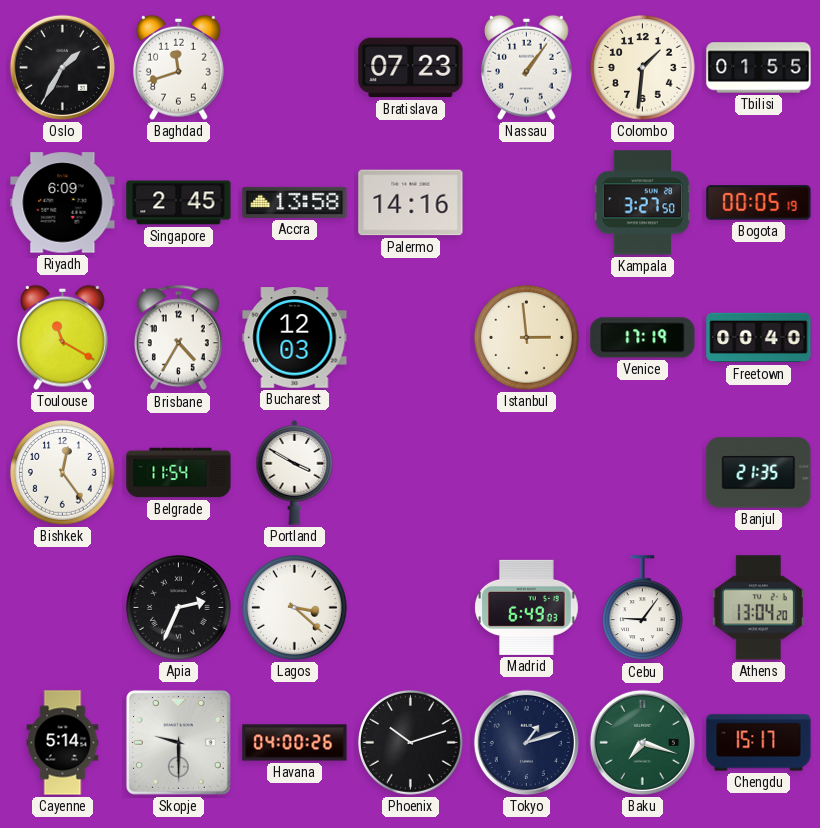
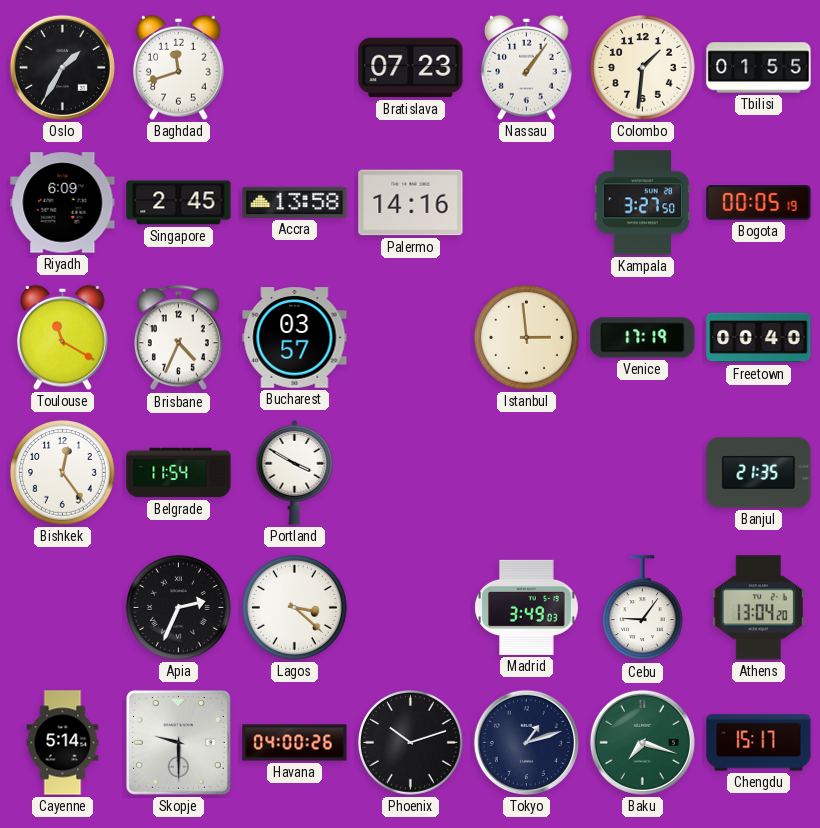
Brisbane: 4:35 -> 4:34
Bucharest: 12:03 -> 03:57
Madrid: 6:49 -> 3:49
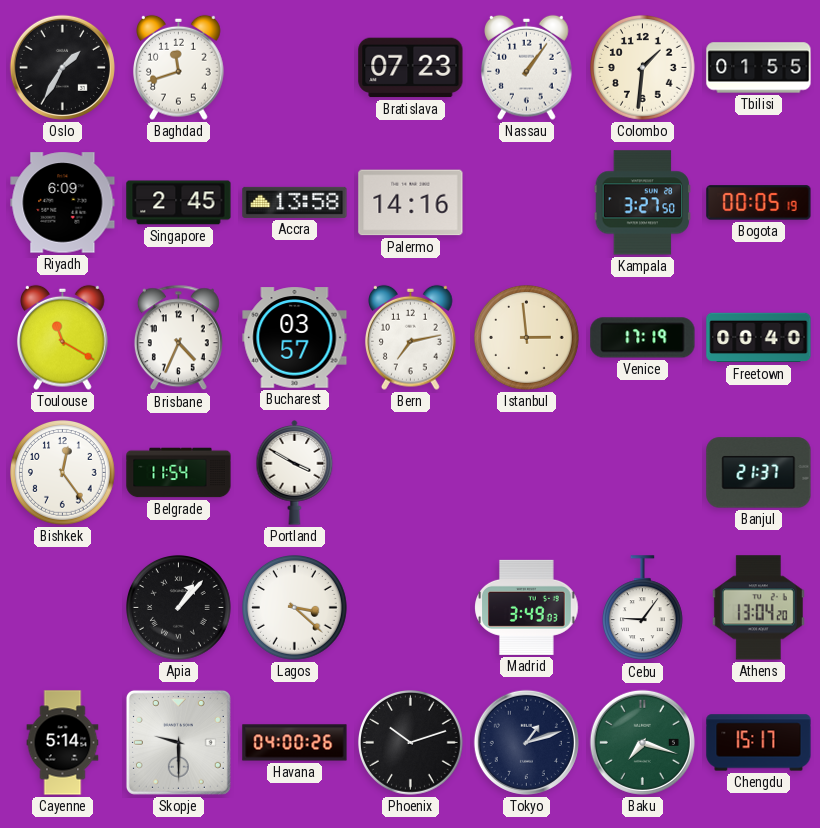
Bern: none -> 7:13
Banjul: 21:35 -> 21:37
Apia: 2:34 -> 1:07
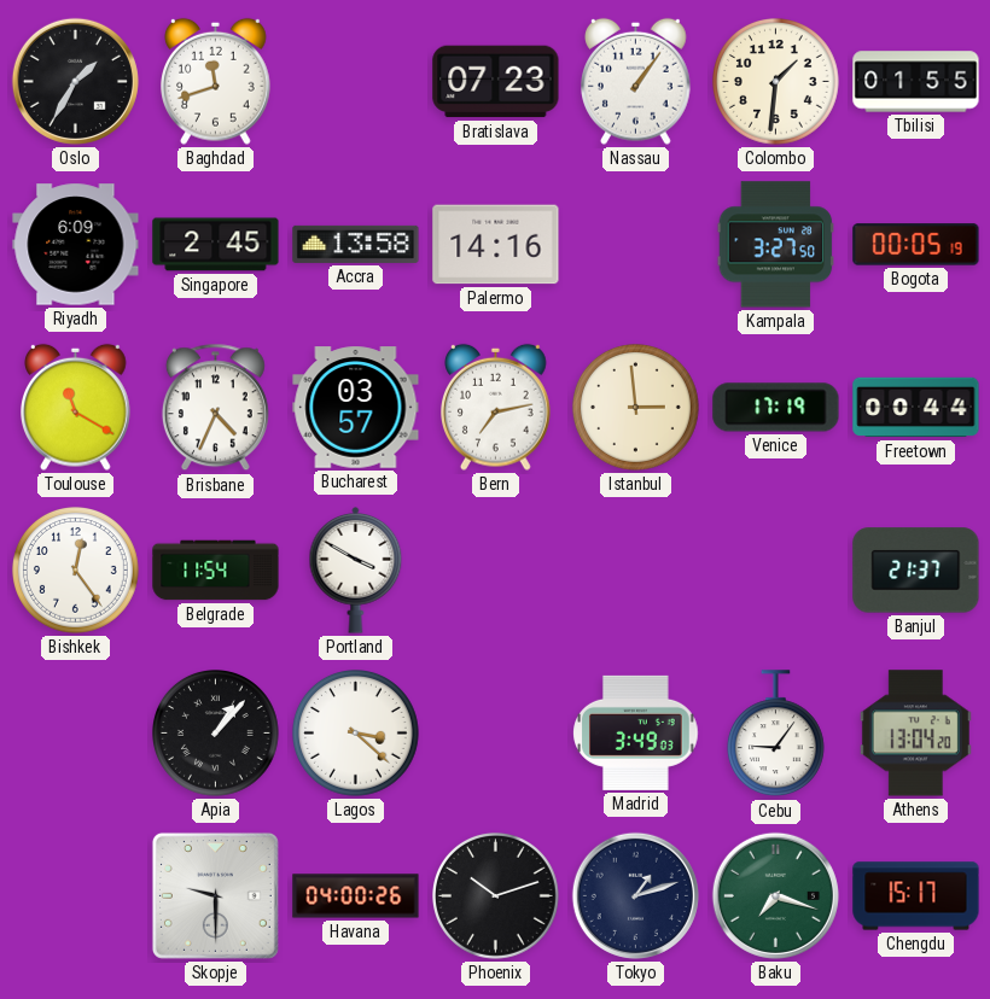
Freetown: 00:40 -> 00:44
Cayenne: 5:14 -> none
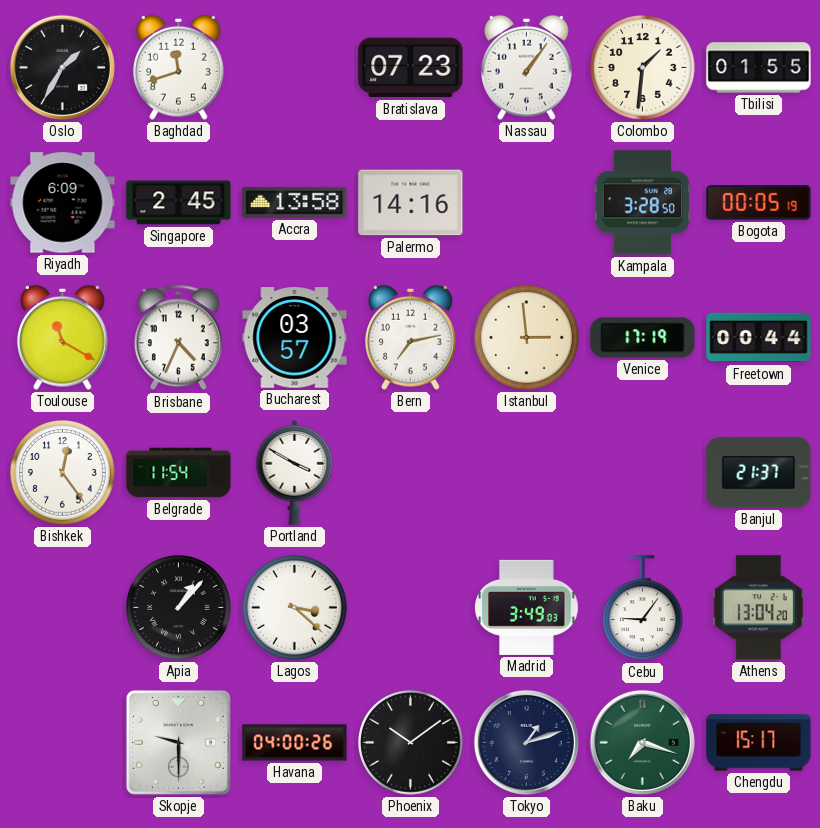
Kampala: 3:27 -> 3:28
Phoenix: 10:12 -> 10:09
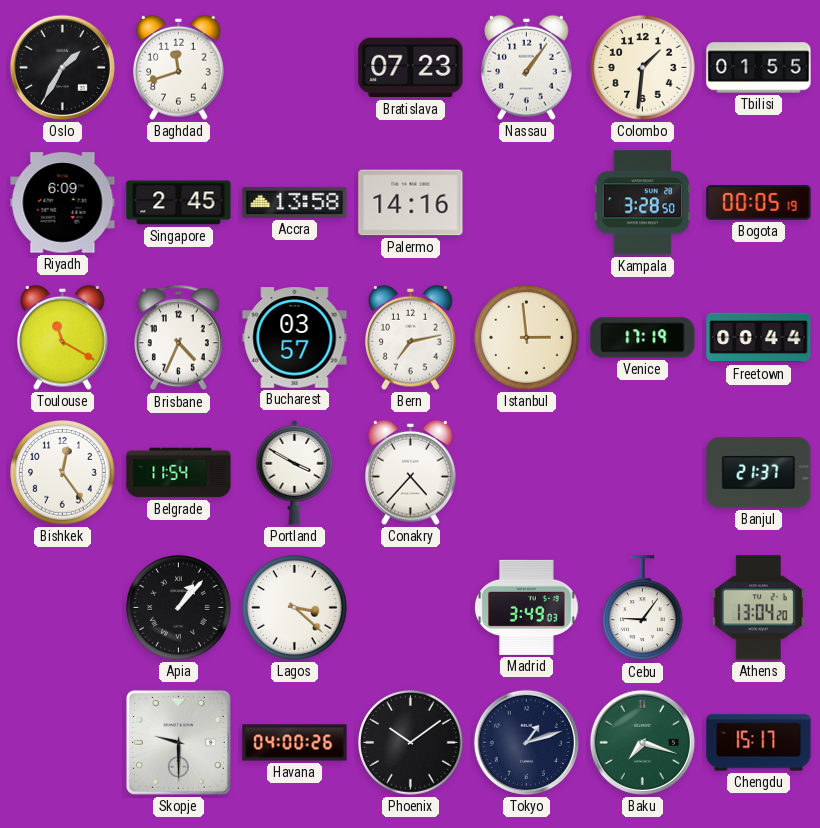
Conakry: none -> 4:37
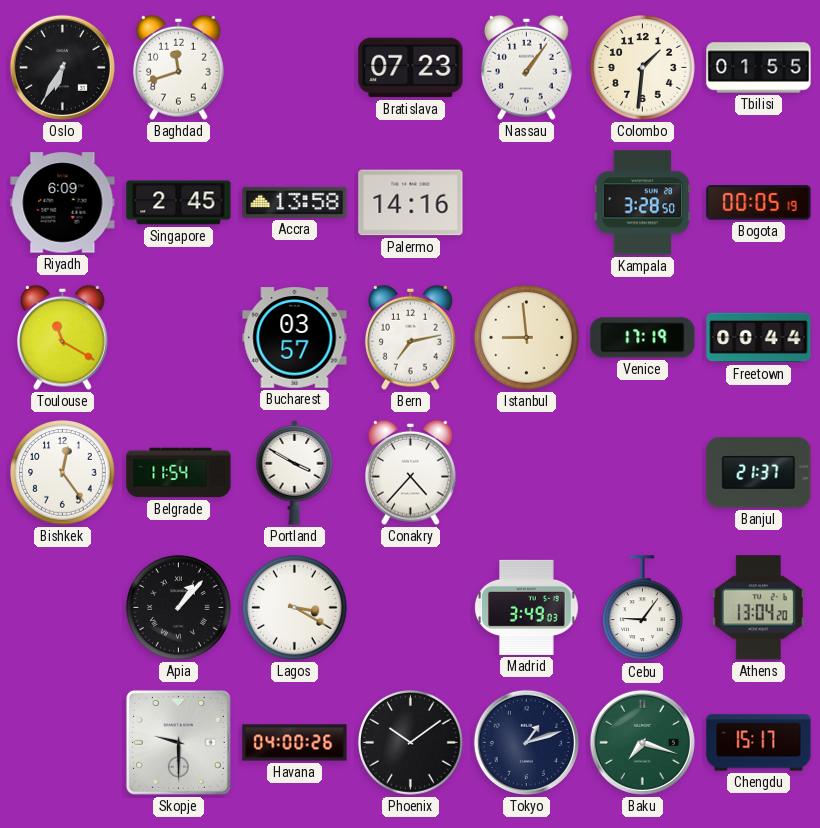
Oslo: 1:35 -> 6:35
Brisbane: 4:34 -> none
Istanbul: 2:59 -> 8:59
Lagos: 3:22 -> 3:20
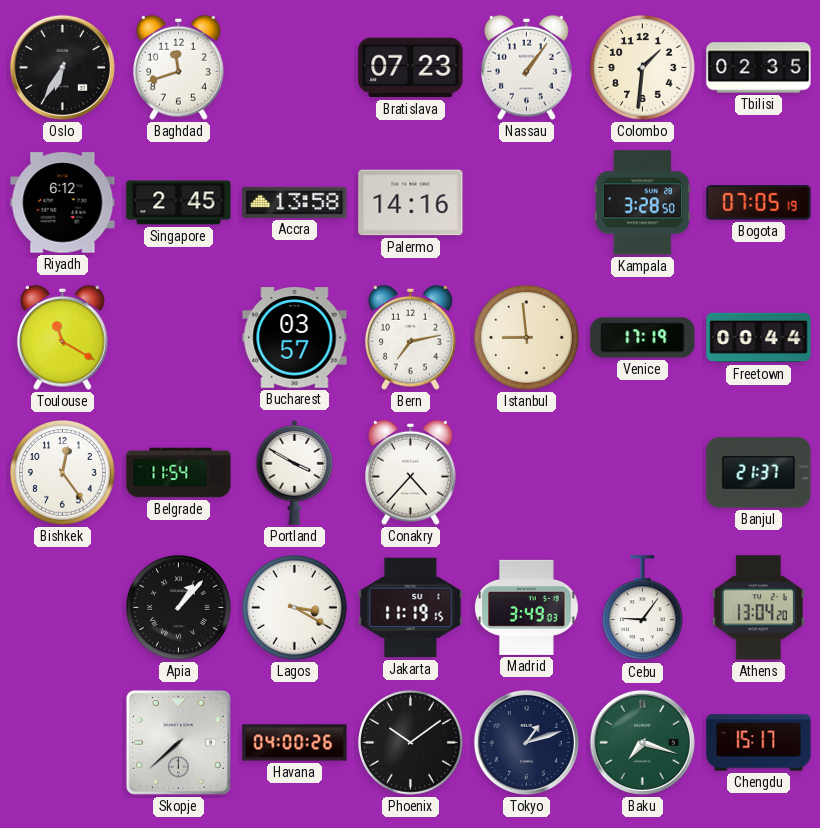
Tbilisi: 01:55 -> 02:35
Riyadh: 6:09 -> 6:12
Bogota: 00:05 -> 07:05
Jakarta: none -> 11:19
Skopje: 9:30 -> 7:38
